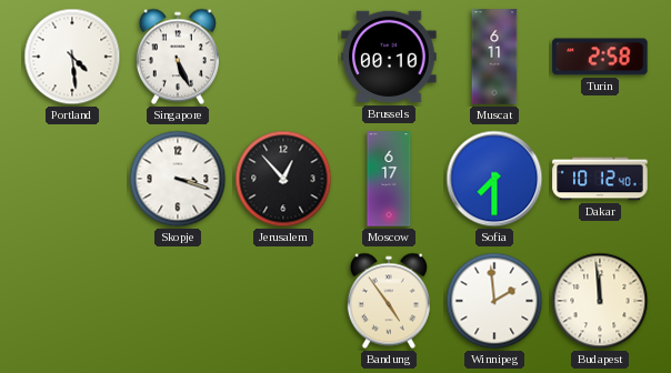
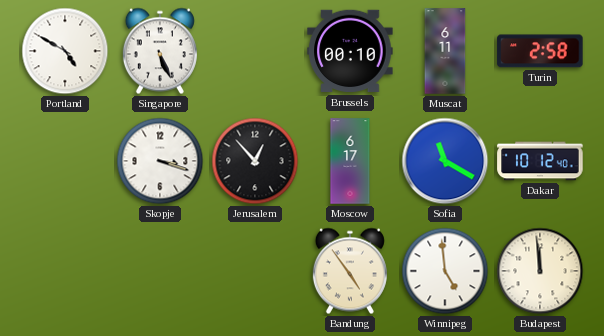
Portland: 4:29 -> 4:50
Sofia: 7:30 -> 11:20
Winnipeg: 1:59 -> 4:59
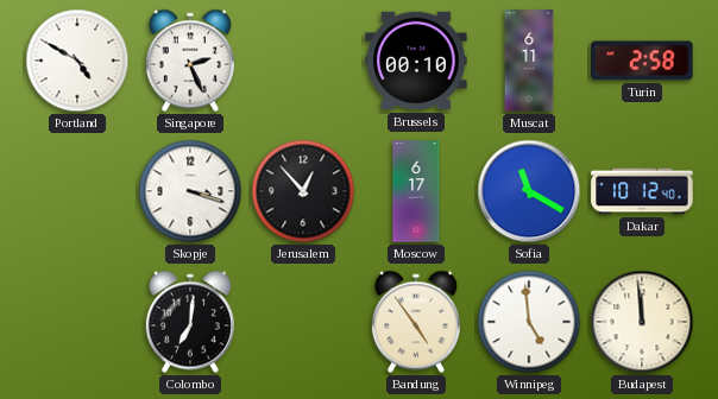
Singapore: 5:26 -> 2:26
Colombo: none -> 7:01
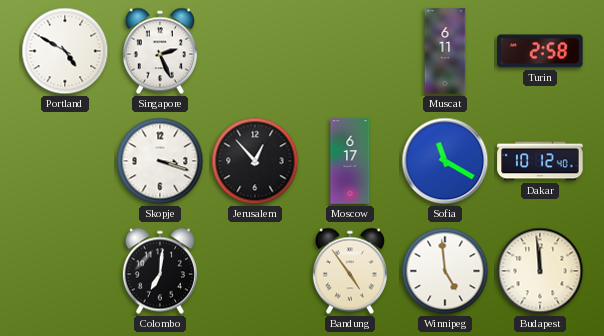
Brussels: 00:10 -> none
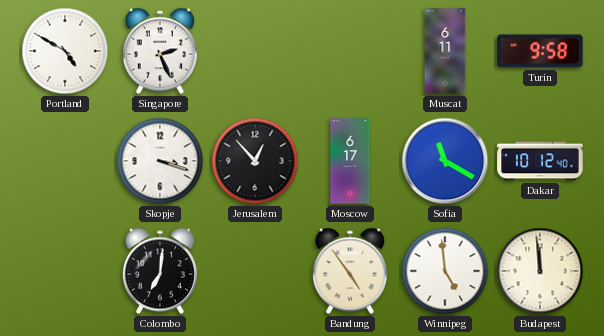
Turin: 2:58 -> 9:58
